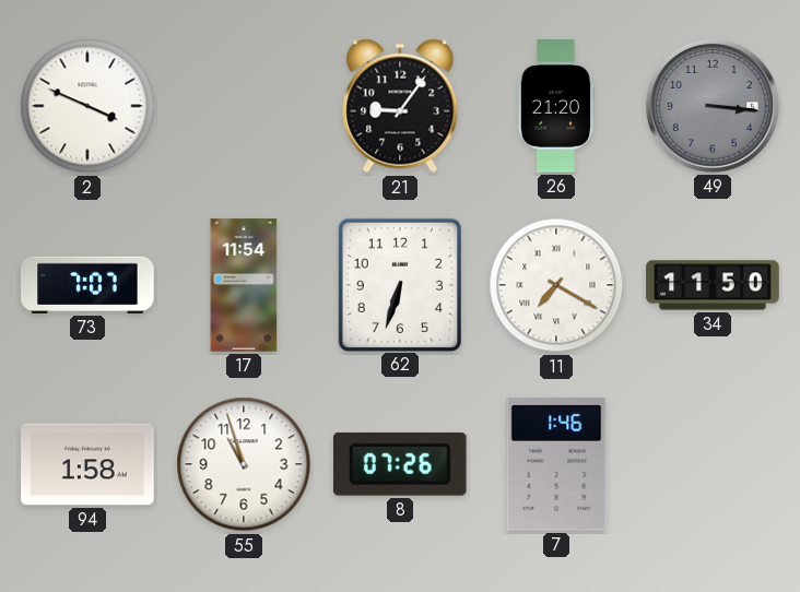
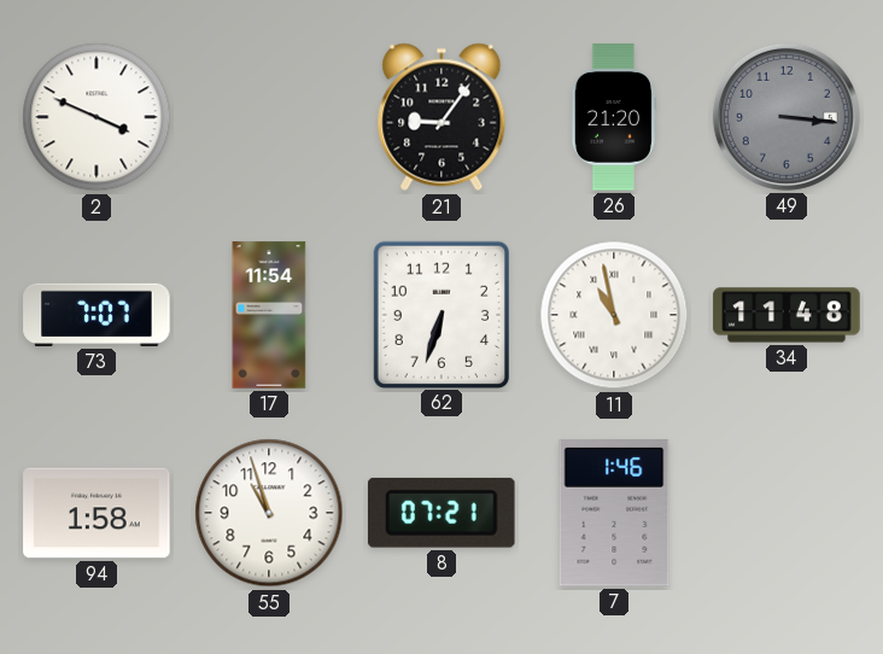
11: 7:20 -> 10:58
34: 11:50 -> 11:48
8: 07:26 -> 07:21
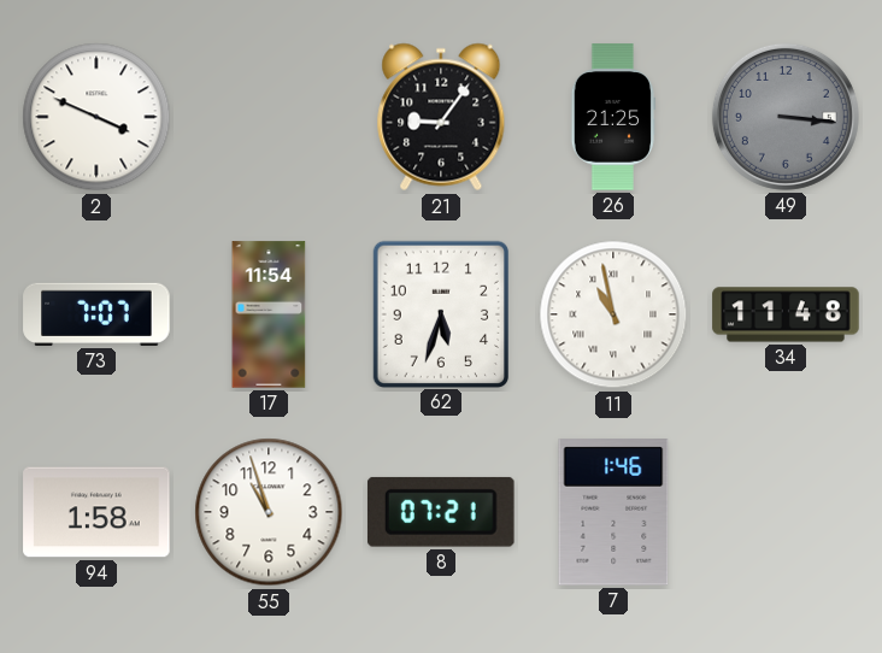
26: 21:20 -> 21:25
62: 6:33 -> 5:33
